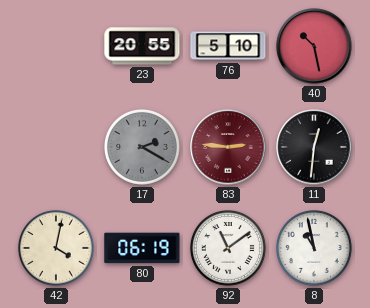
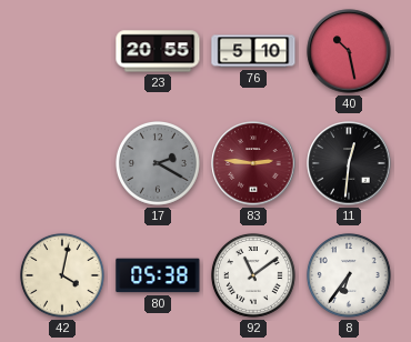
80: 06:19 -> 05:38
8: 10:58 -> 6:36
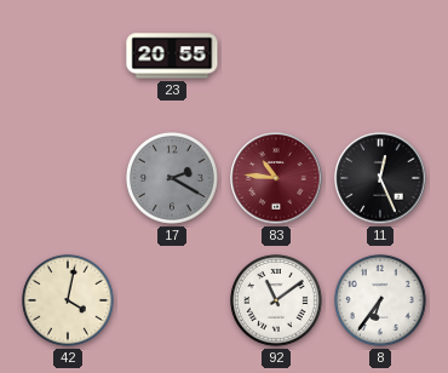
76: 5:10 -> none
40: 10:28 -> none
83: 2:46 -> 10:46
11: 12:31 -> 12:26
80: 05:38 -> none
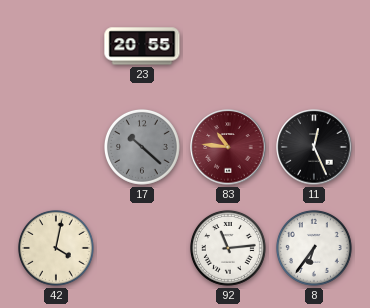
17: 2:20 -> 10:22
92: 11:09 -> 11:14
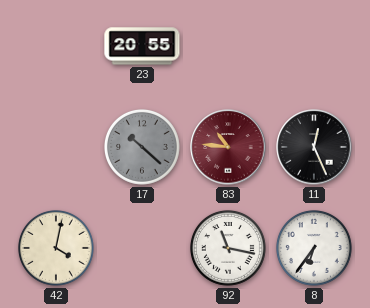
92: 11:14 -> 11:17
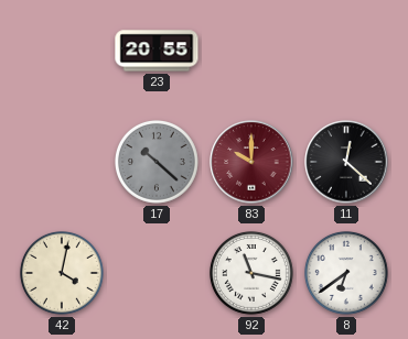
83: 10:46 -> 10:00
11: 12:26 -> 12:22
8: 6:36 -> 6:39
